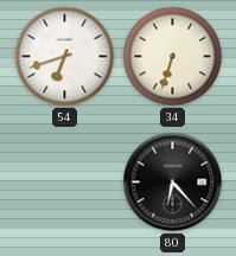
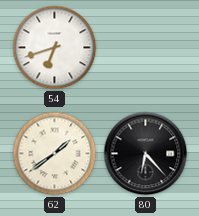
34: 6:33 -> none
62: none -> 1:39
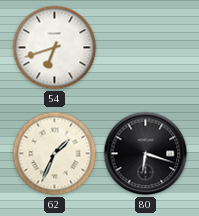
62: 1:39 -> 1:34
80: 6:23 -> 6:18
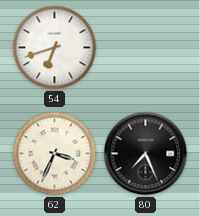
62: 1:34 -> 3:34
80: 6:18 -> 7:26
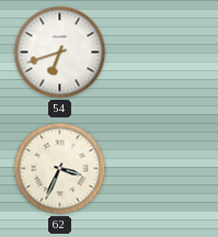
80: 7:26 -> none
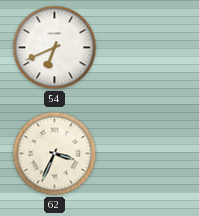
54: 6:42 -> 6:41
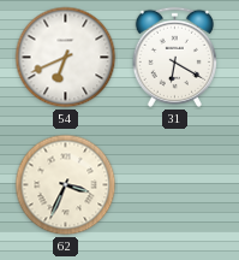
31: none -> 6:20
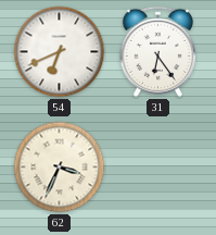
31: 6:20 -> 6:24
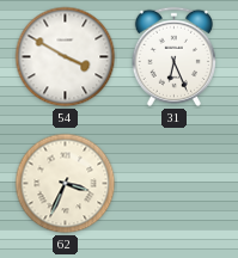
54: 6:41 -> 3:50
31: 6:24 -> 6:26
